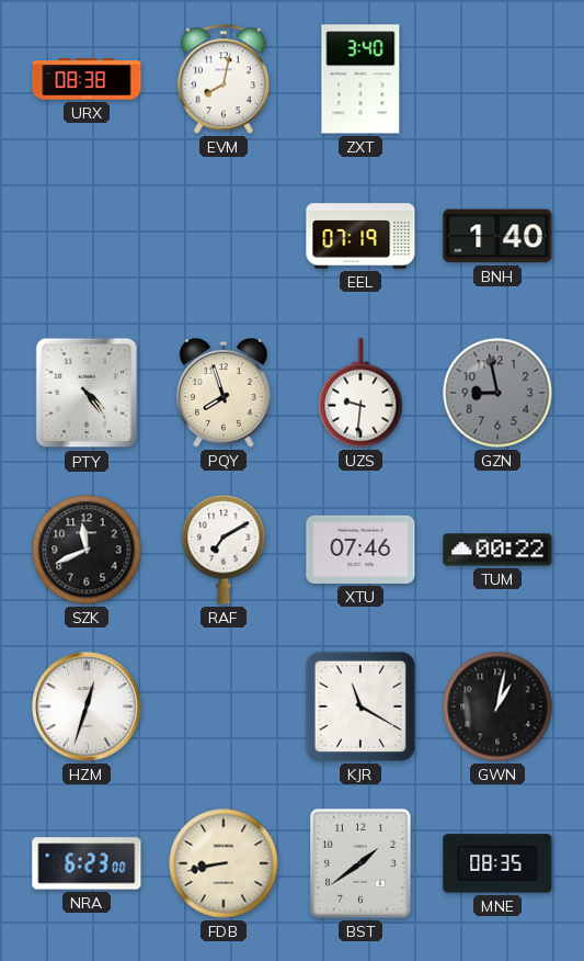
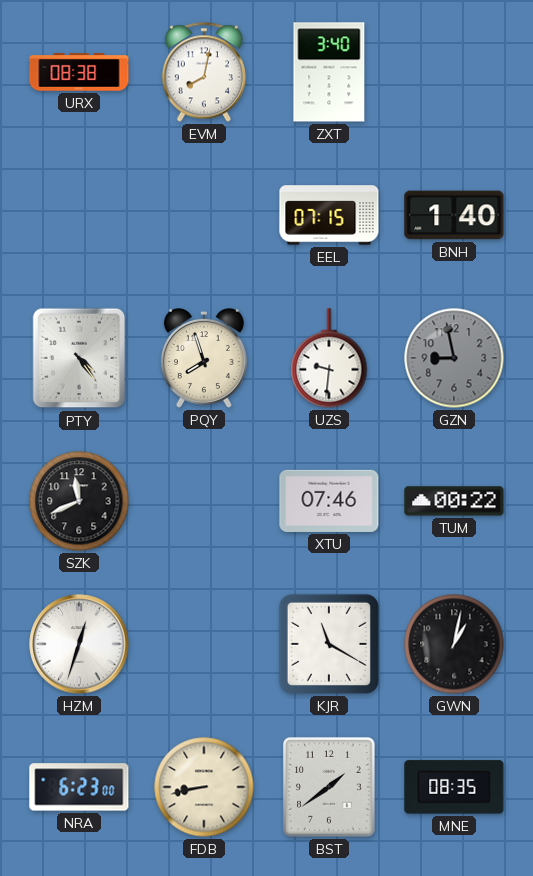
EEL: 07:19 -> 07:15
RAF: 7:10 -> none
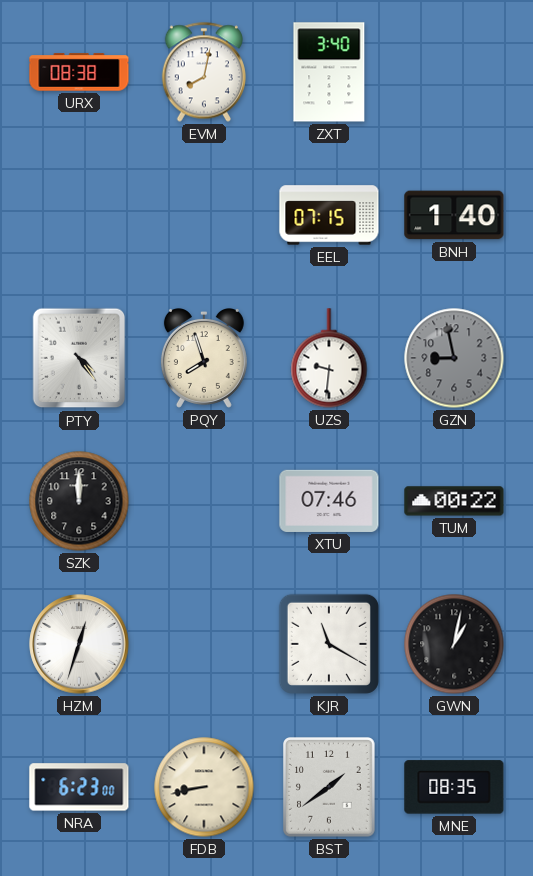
SZK: 11:41 -> 12:00
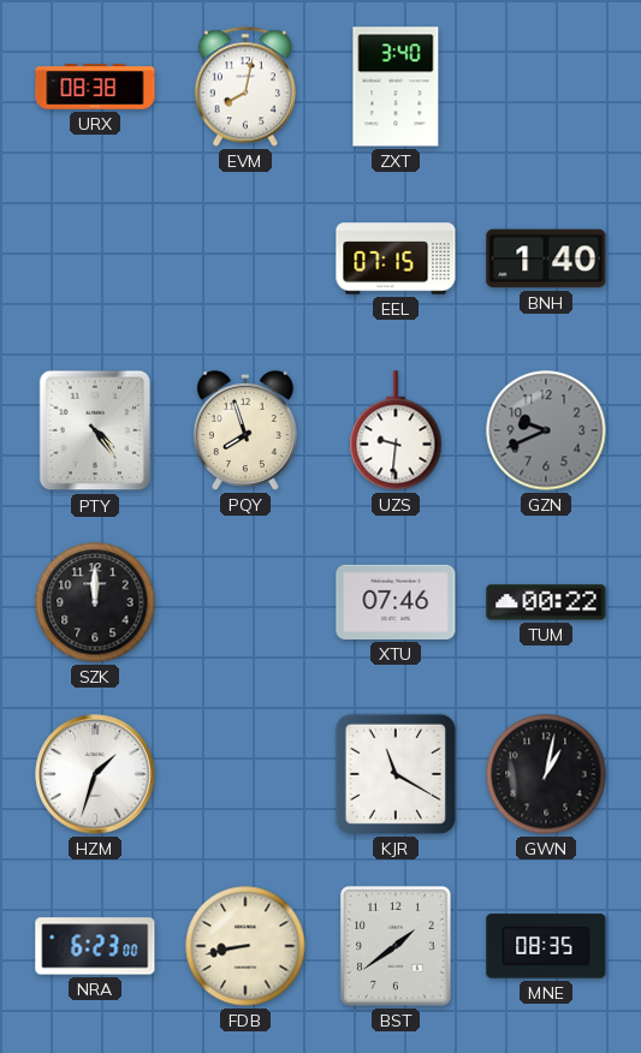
GZN: 8:58 -> 9:41
HZM: 12:33 -> 1:33
